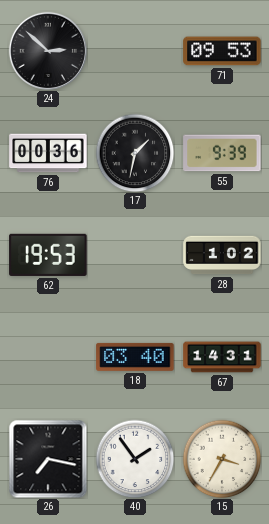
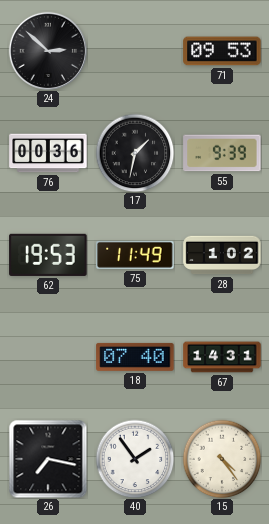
75: none -> 11:49
18: 03:40 -> 07:40
15: 3:35 -> 4:24
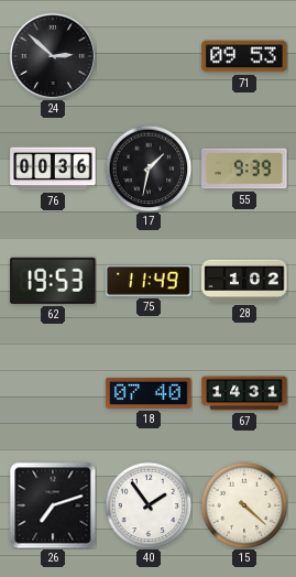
26: 7:17 -> 7:12
15: 4:24 -> 4:22
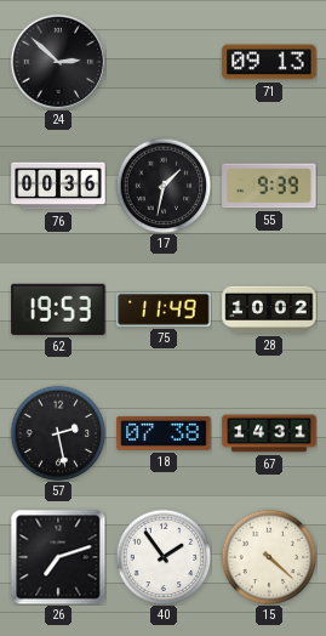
71: 09:53 -> 09:13
28: 1:02 -> 10:02
57: none -> 2:28
18: 07:40 -> 07:38
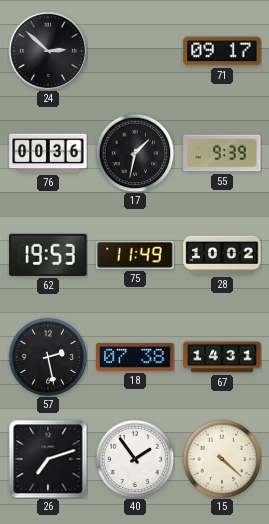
71: 09:13 -> 09:17
